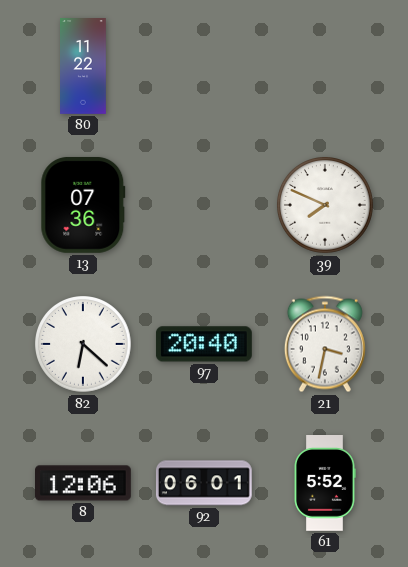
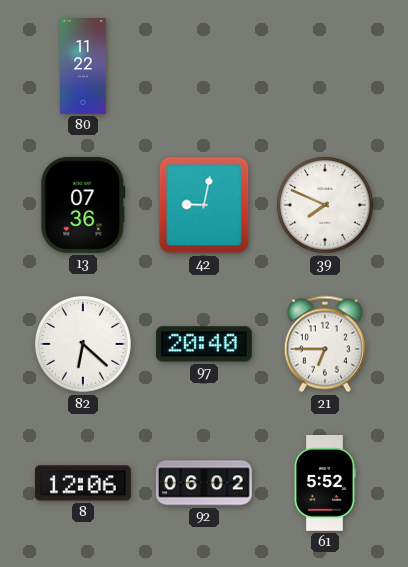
42: none -> 9:02
21: 3:32 -> 6:45
92: 06:01 -> 06:02
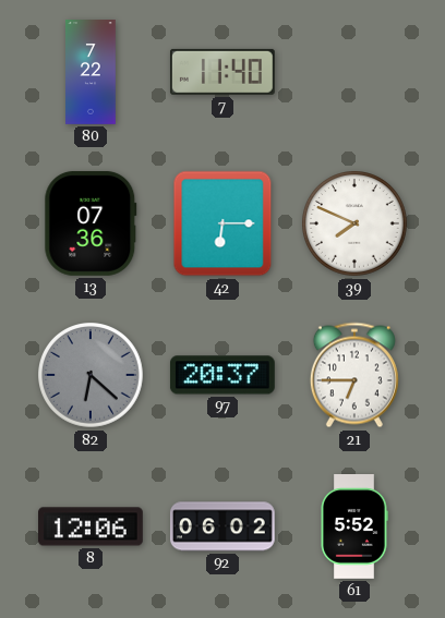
80: 11:22 -> 7:22
7: none -> 11:40
42: 9:02 -> 6:15
82 dial: white -> grey
97: 20:40 -> 20:37
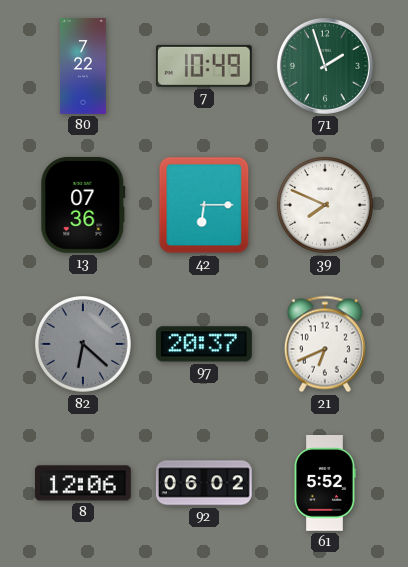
7: 11:40 -> 10:49
71: none -> 1:57
21: 6:45 -> 6:41
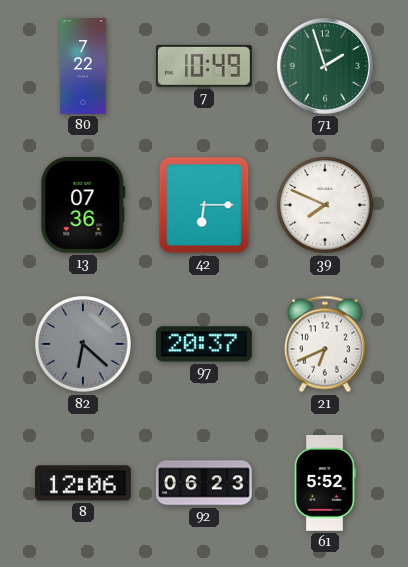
92: 06:02 -> 06:23
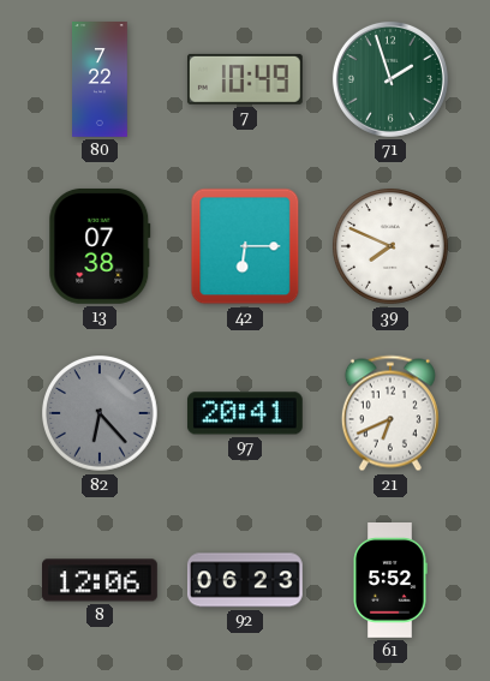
13: 07:36 -> 07:38
82: 6:22 -> 6:23
97: 20:37 -> 20:41
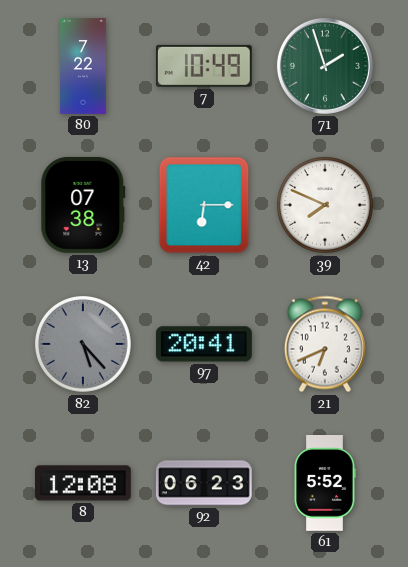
82: 6:23 -> 5:23
8: 12:06 -> 12:08
